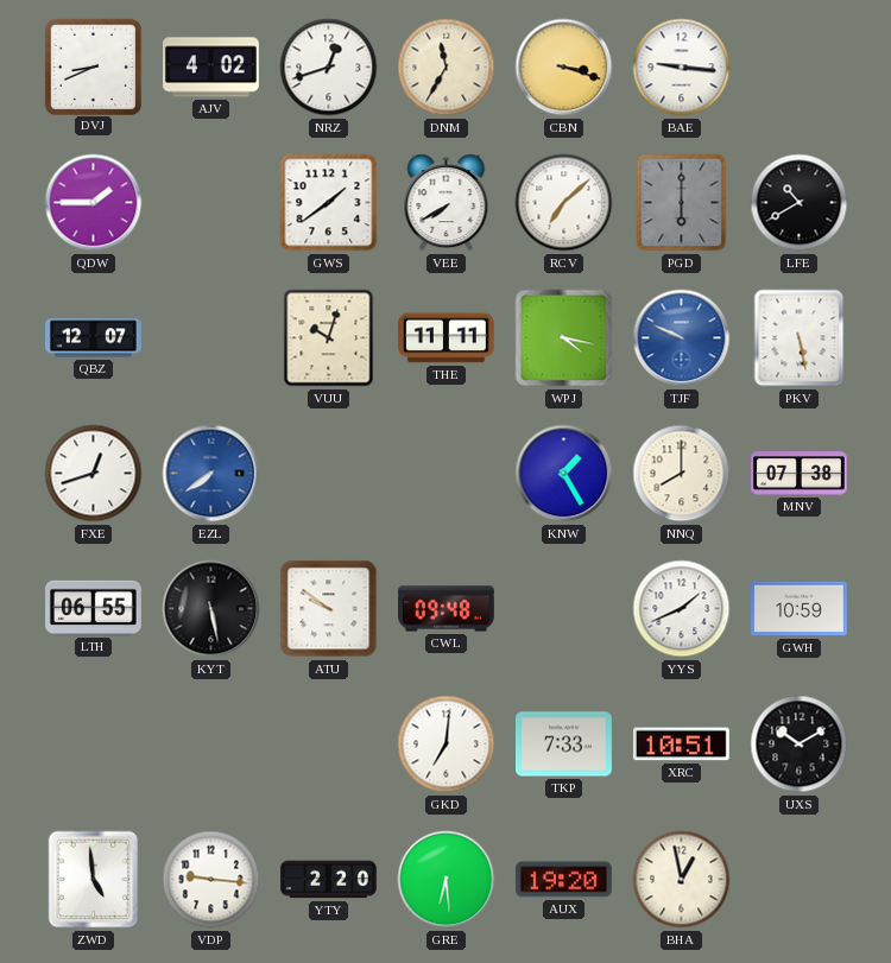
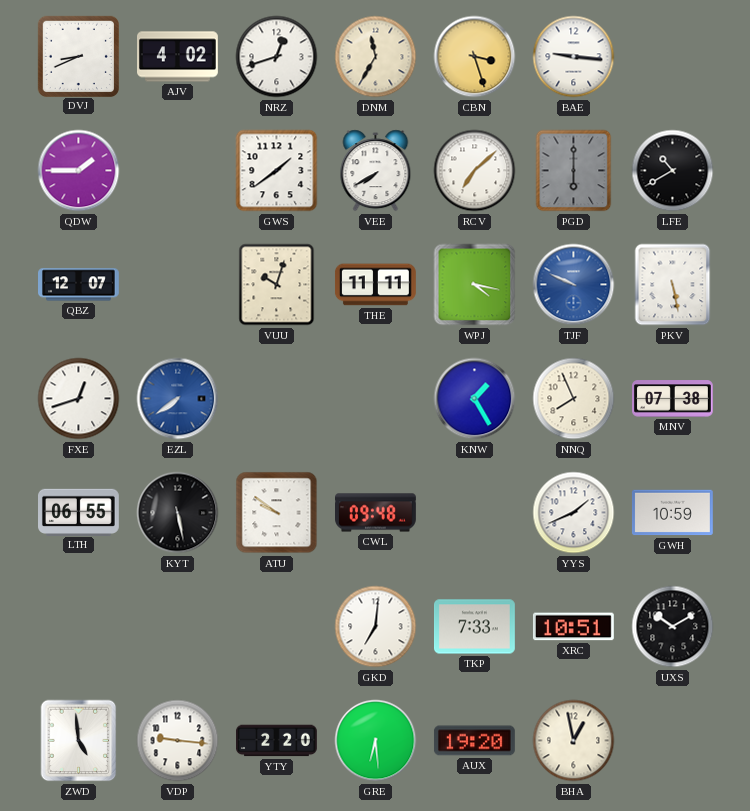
CBN: 3:18 -> 3:27
NNQ: 8:00 -> 7:56
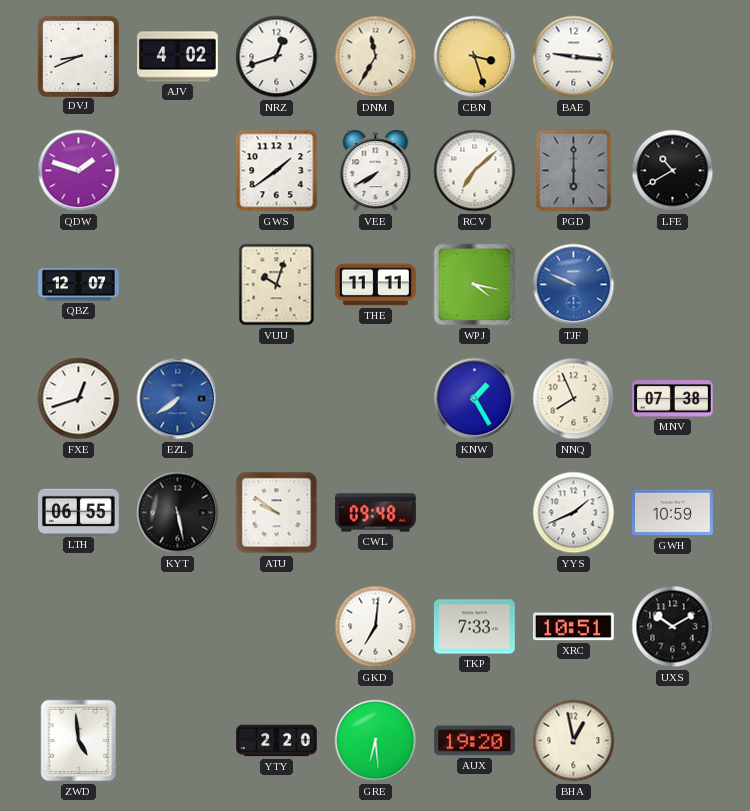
QDW: 1:45 -> 1:48
PKV: 5:28 -> none
VDP: 9:16 -> none
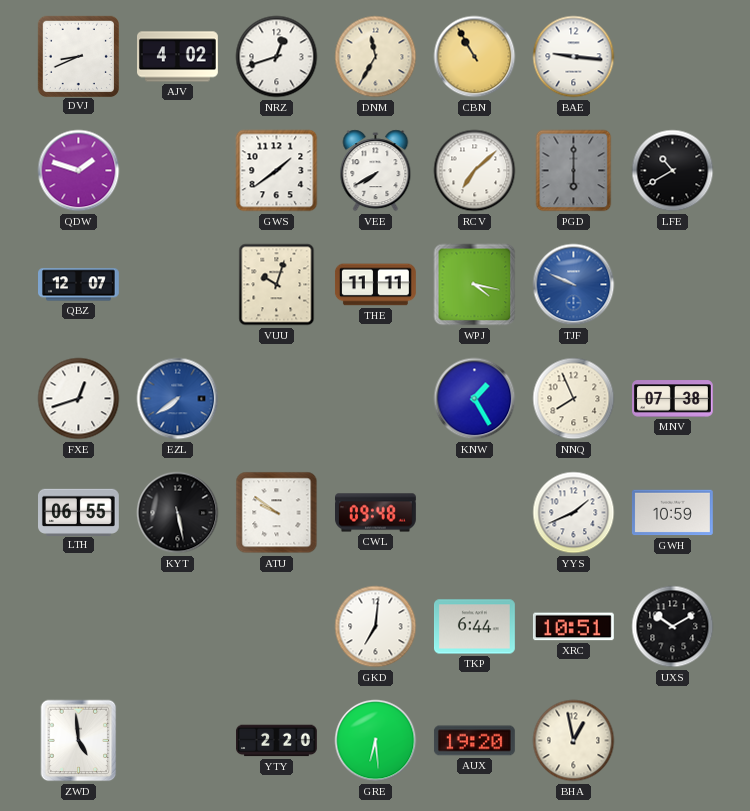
CBN: 3:27 -> 10:55
TKP: 7:33 -> 6:44
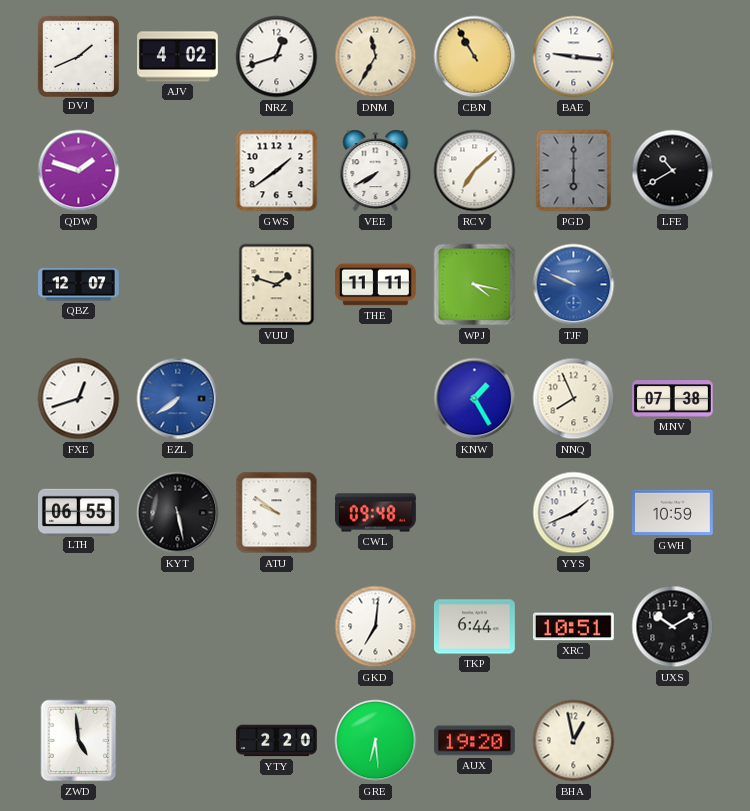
DVJ: 8:41 -> 1:41
VUU: 10:03 -> 1:48
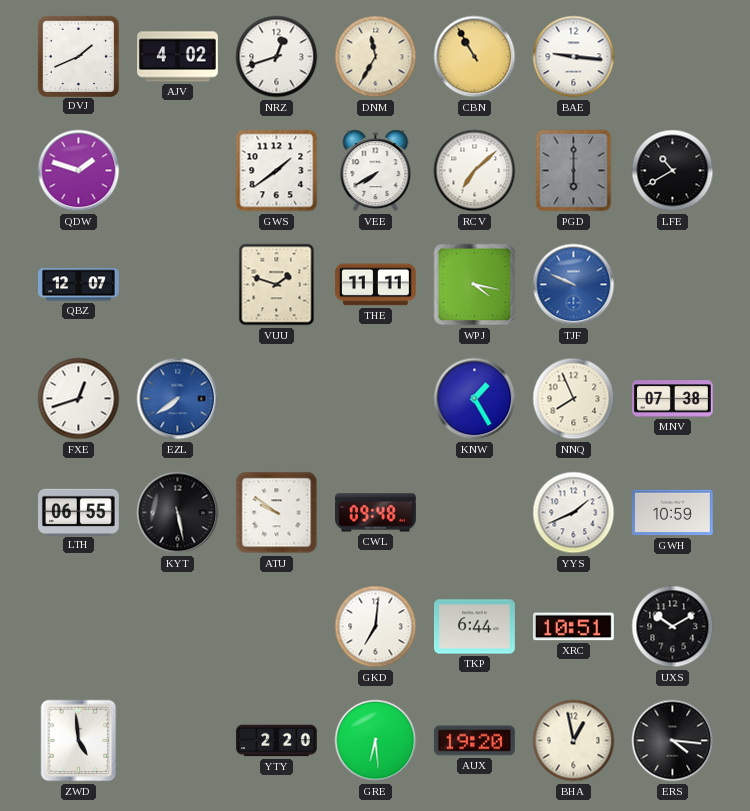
ERS: none -> 4:16
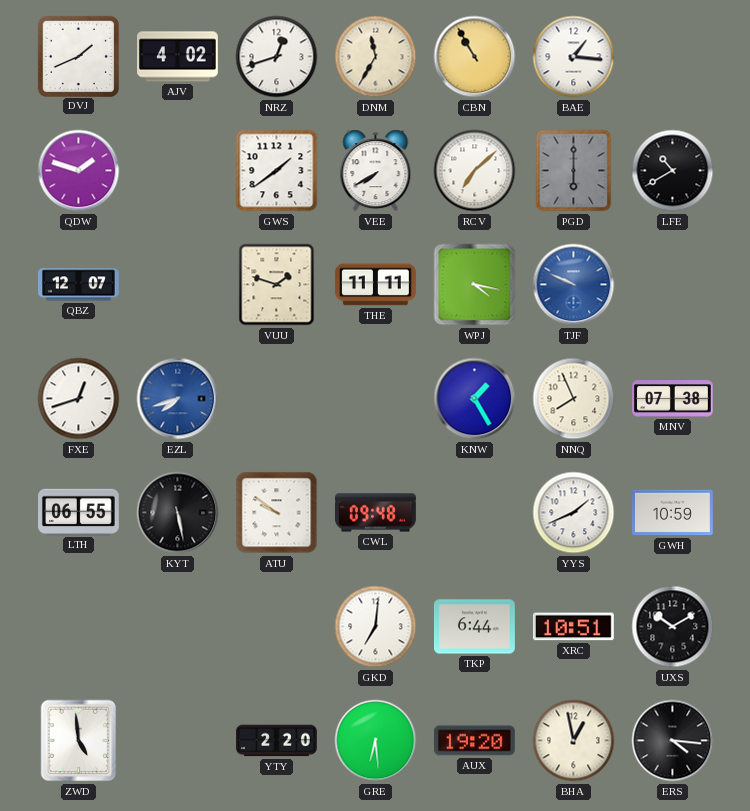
BAE: 9:16 -> 1:16
EZL: 7:39 -> 7:42
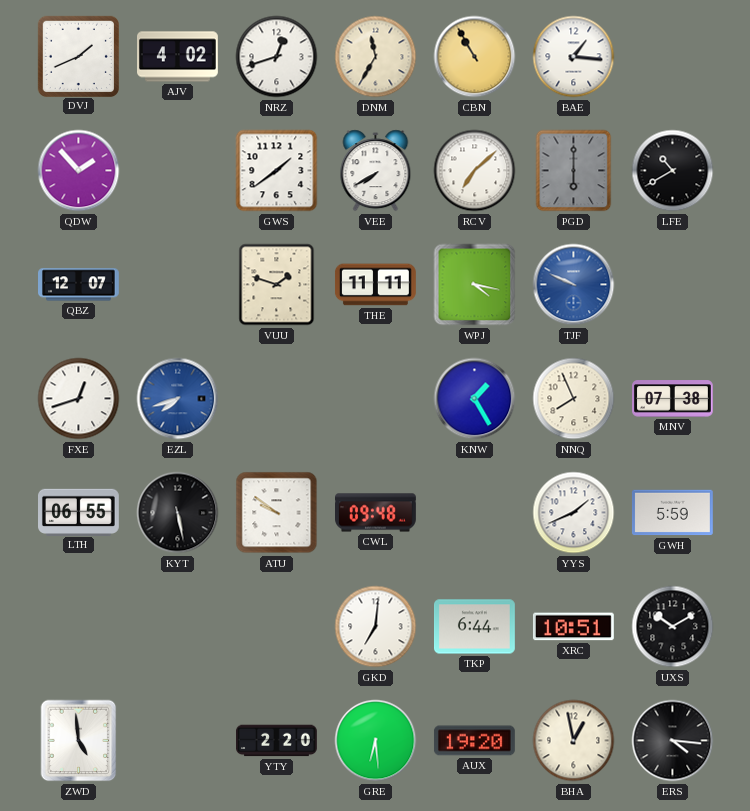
QDW: 1:48 -> 1:53
GWH: 10:59 -> 5:59
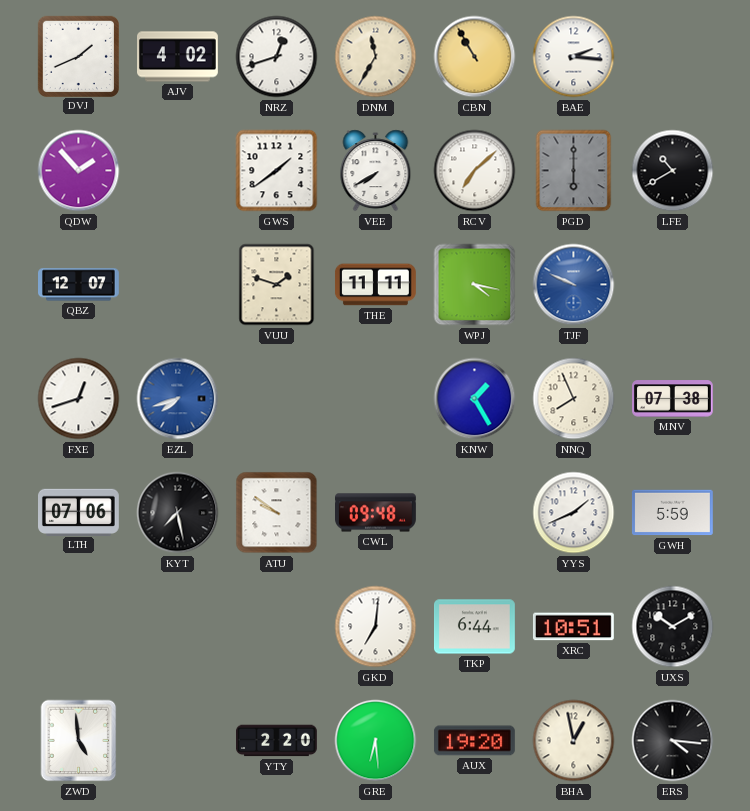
BAE: 1:16 -> 2:16
LTH: 06:55 -> 07:06
KYT: 5:28 -> 7:28
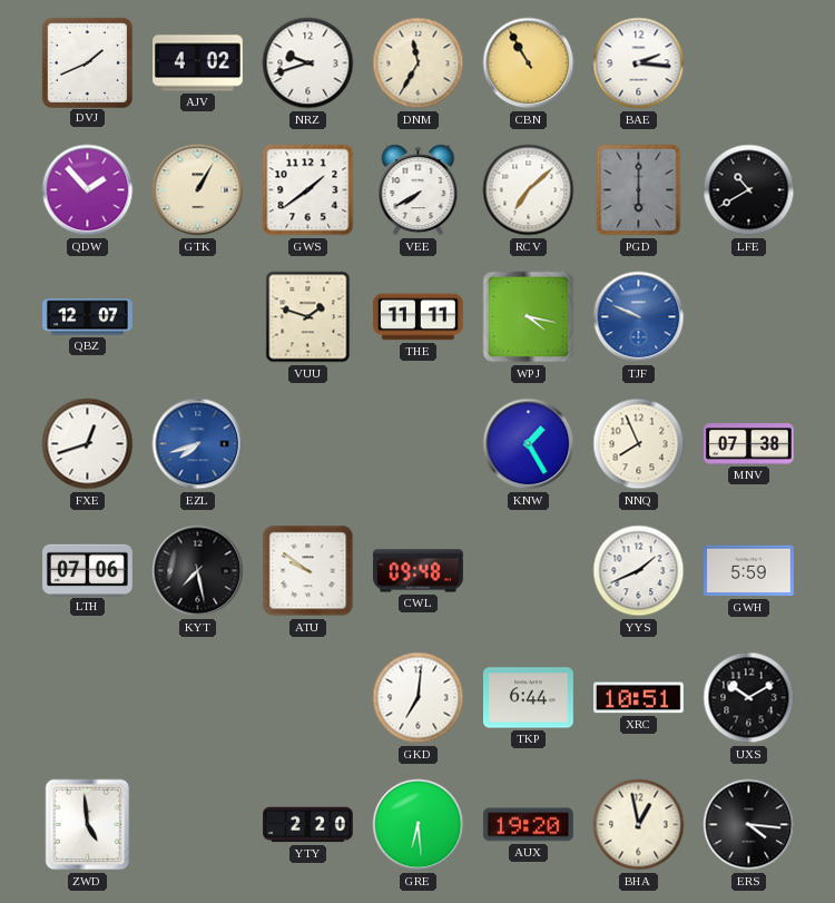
NRZ: 12:42 -> 9:42
GTK: none -> 1:05
